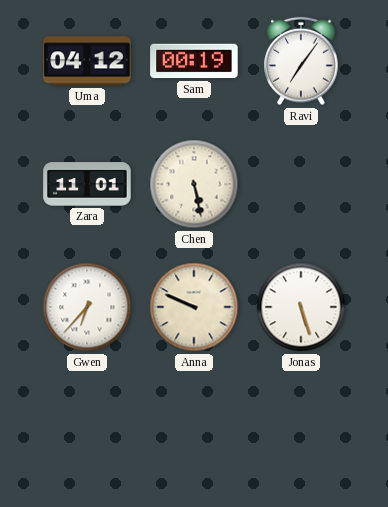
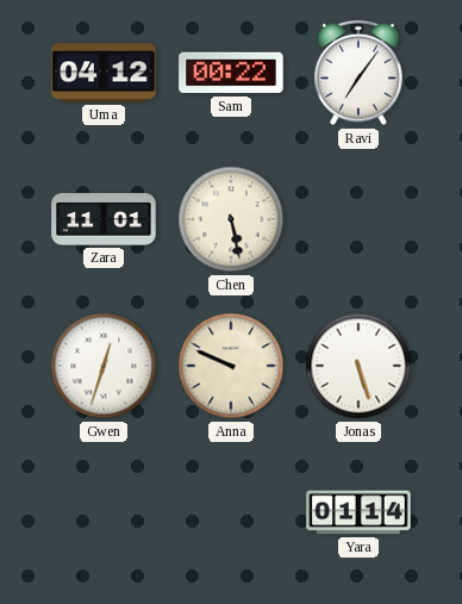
Sam: 00:19 -> 00:22
Gwen: 6:37 -> 12:33
Yara: none -> 01:14
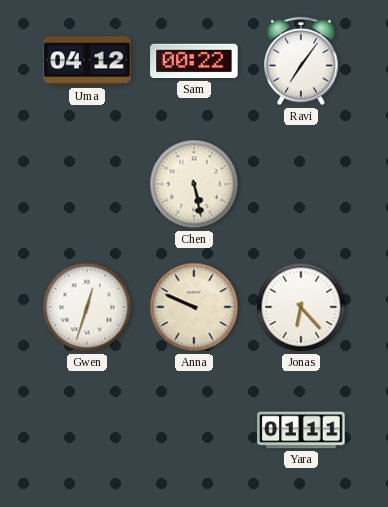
Zara: 11:01 -> none
Jonas: 5:27 -> 6:23
Yara: 01:14 -> 01:11
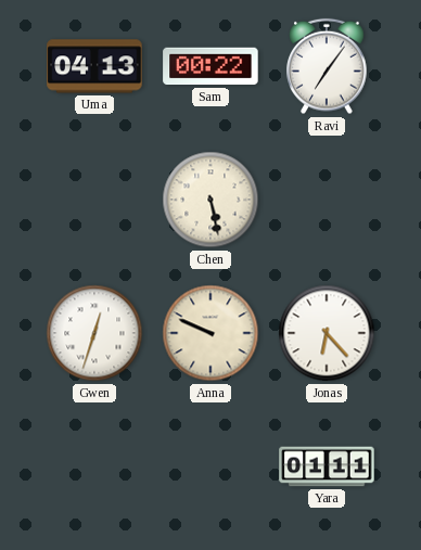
Uma: 04:12 -> 04:13
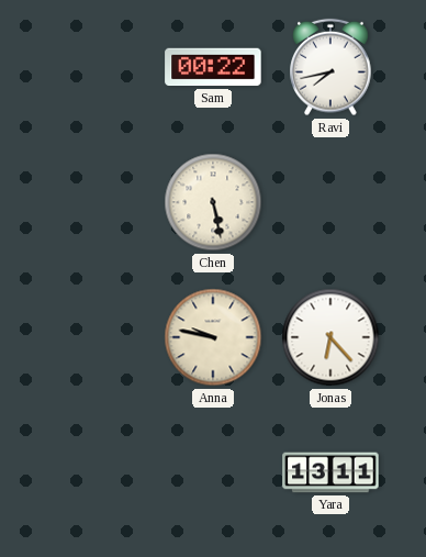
Uma: 04:13 -> none
Ravi: 7:06 -> 7:43
Gwen: 12:33 -> none
Anna: 9:49 -> 9:47
Yara: 01:11 -> 13:11
